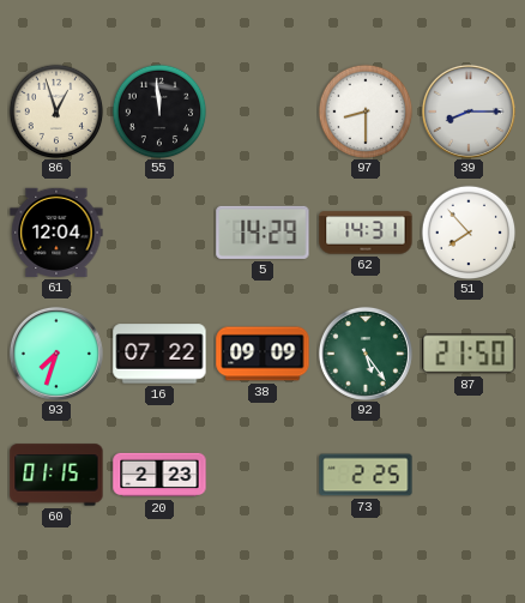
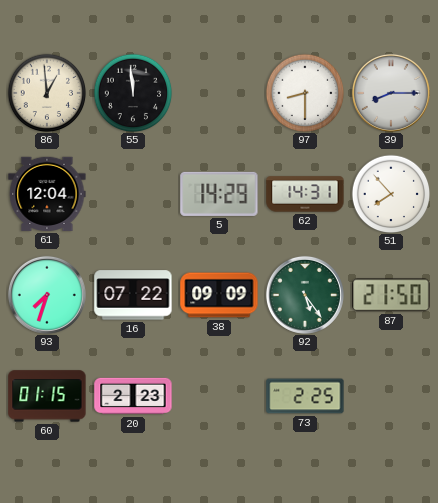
86: 12:57 -> 12:59
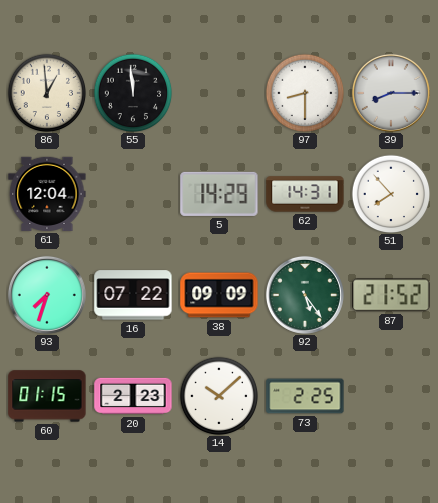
87: 21:50 -> 21:52
14: none -> 10:08
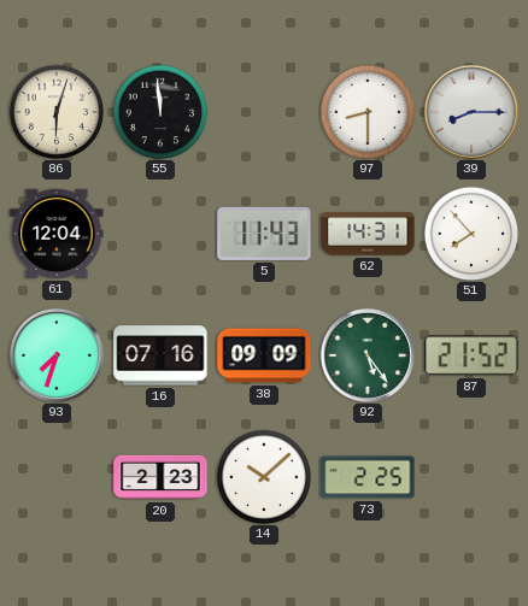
86: 12:59 -> 6:03
5: 14:29 -> 11:43
16: 07:22 -> 07:16
60: 01:15 -> none
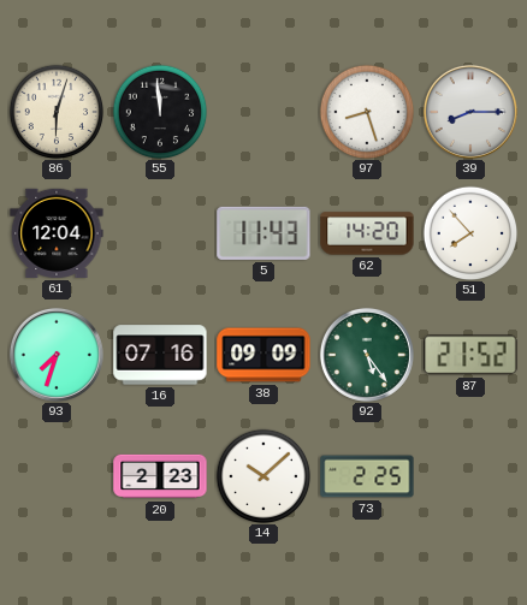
97: 8:30 -> 8:27
62: 14:31 -> 14:20
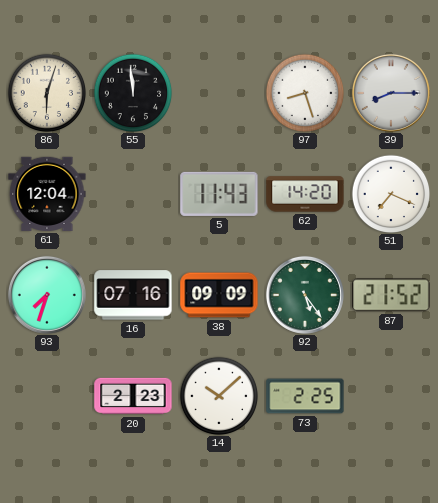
51: 7:53 -> 7:19
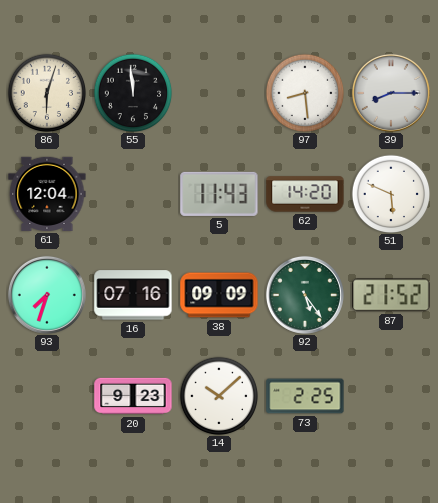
97: 8:27 -> 8:29
51: 7:19 -> 5:49
20: 2:23 -> 9:23
